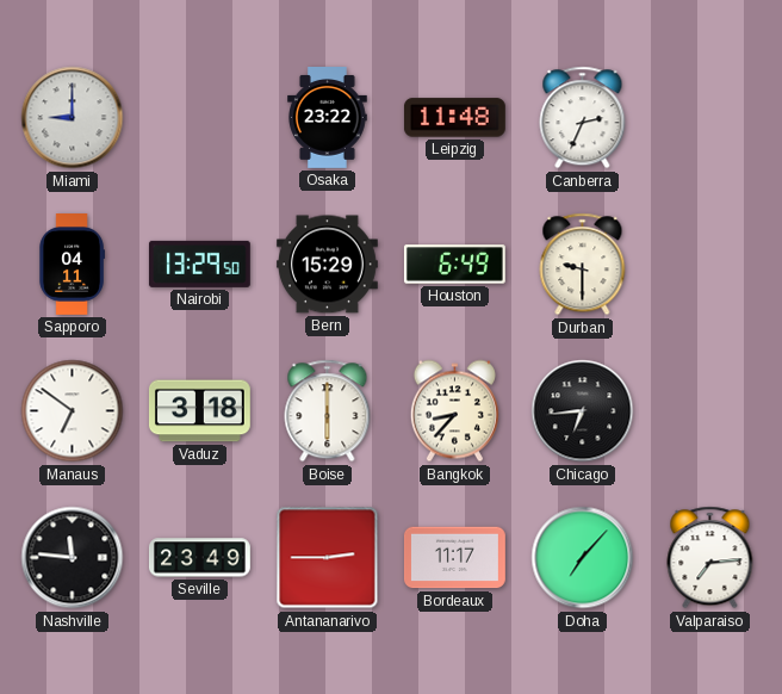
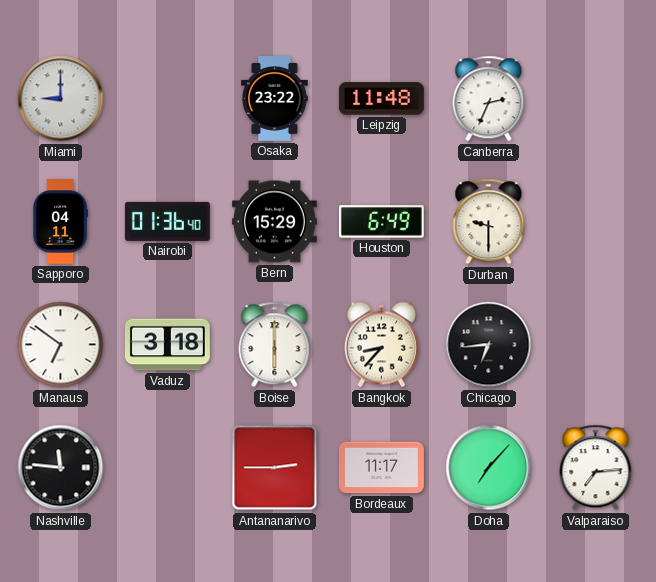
Nairobi: 13:29 -> 01:36
Seville: 23:49 -> none
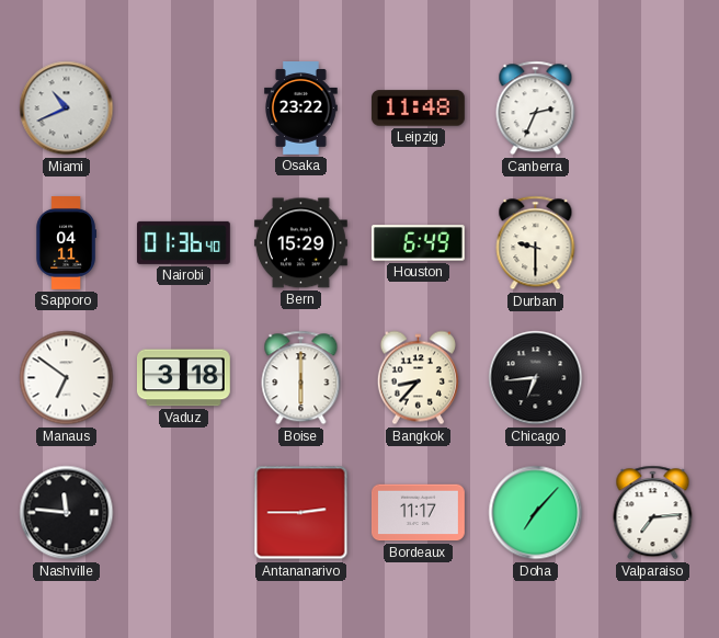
Miami: 9:00 -> 10:41
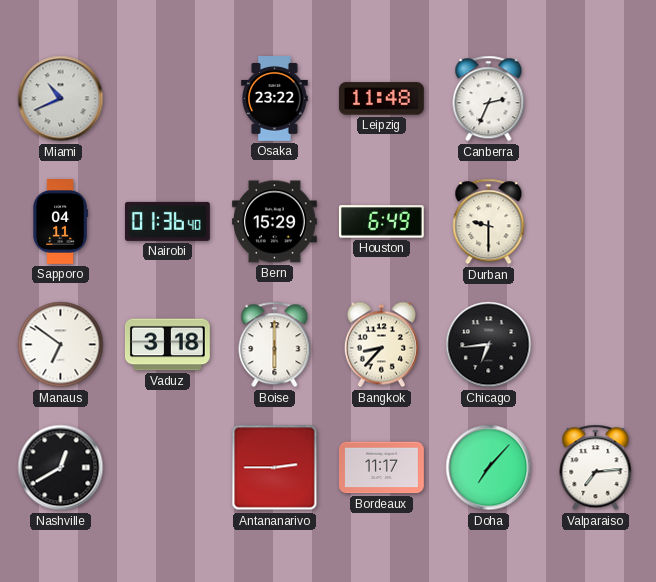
Nashville: 11:46 -> 12:40
